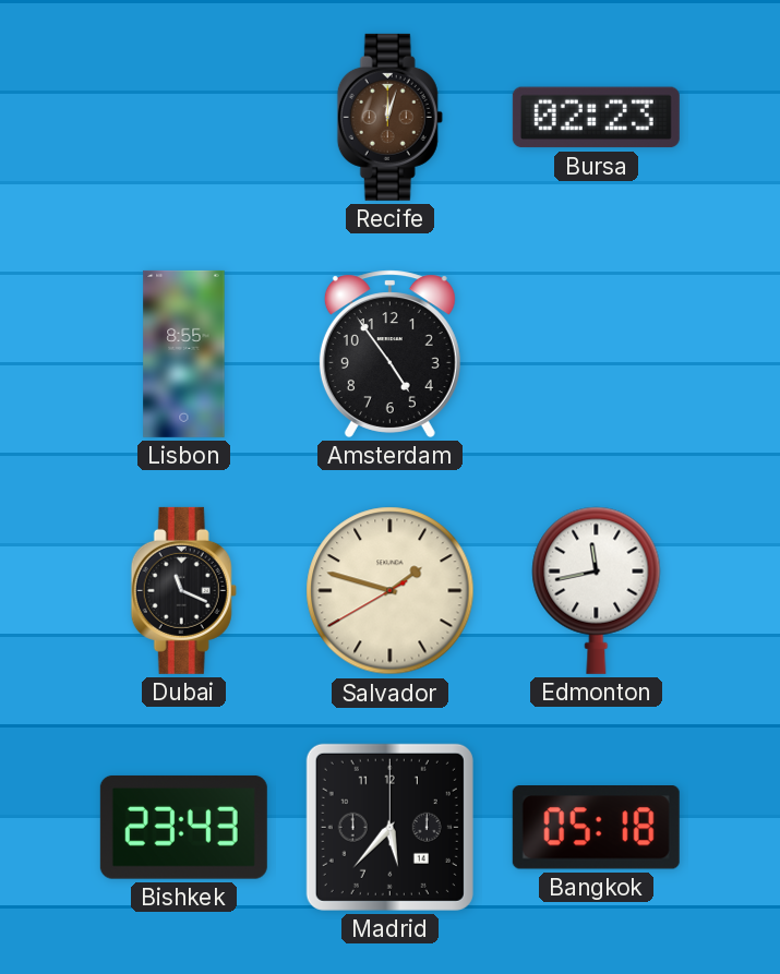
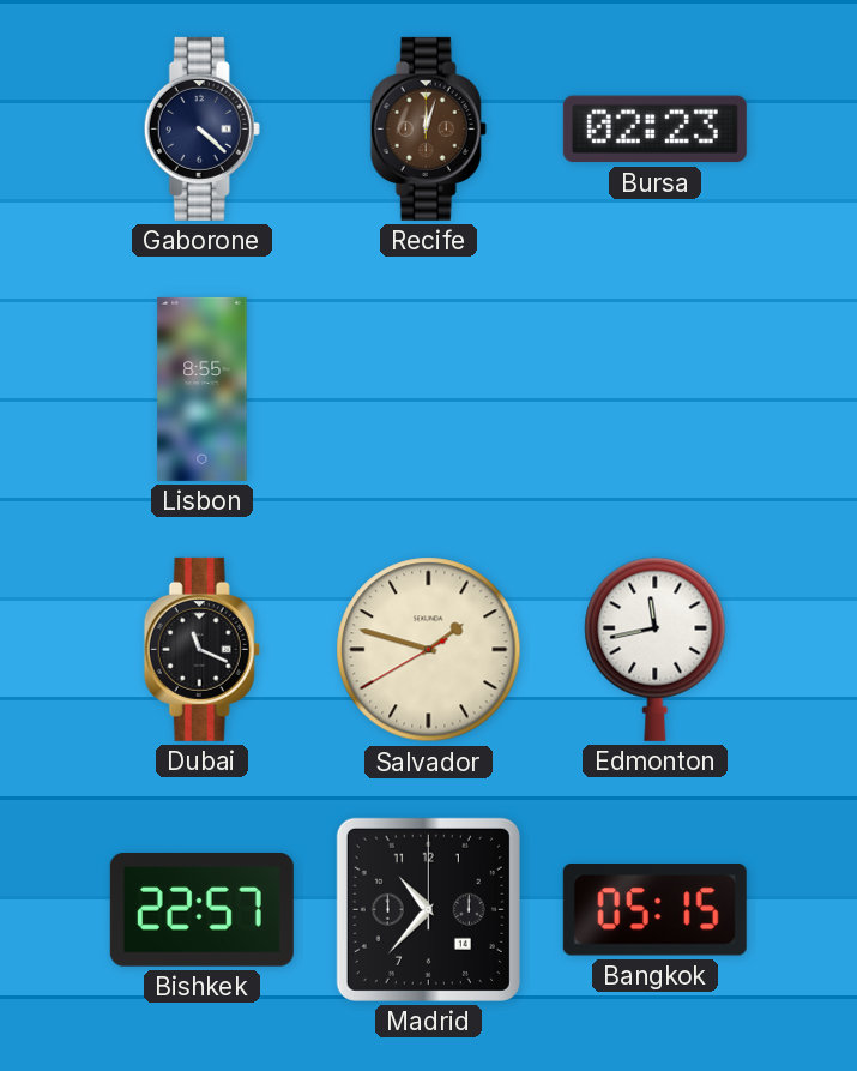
Gaborone: none -> 4:22
Amsterdam: 4:54 -> none
Bishkek: 23:43 -> 22:57
Madrid: 5:37 -> 10:37
Bangkok: 05:18 -> 05:15
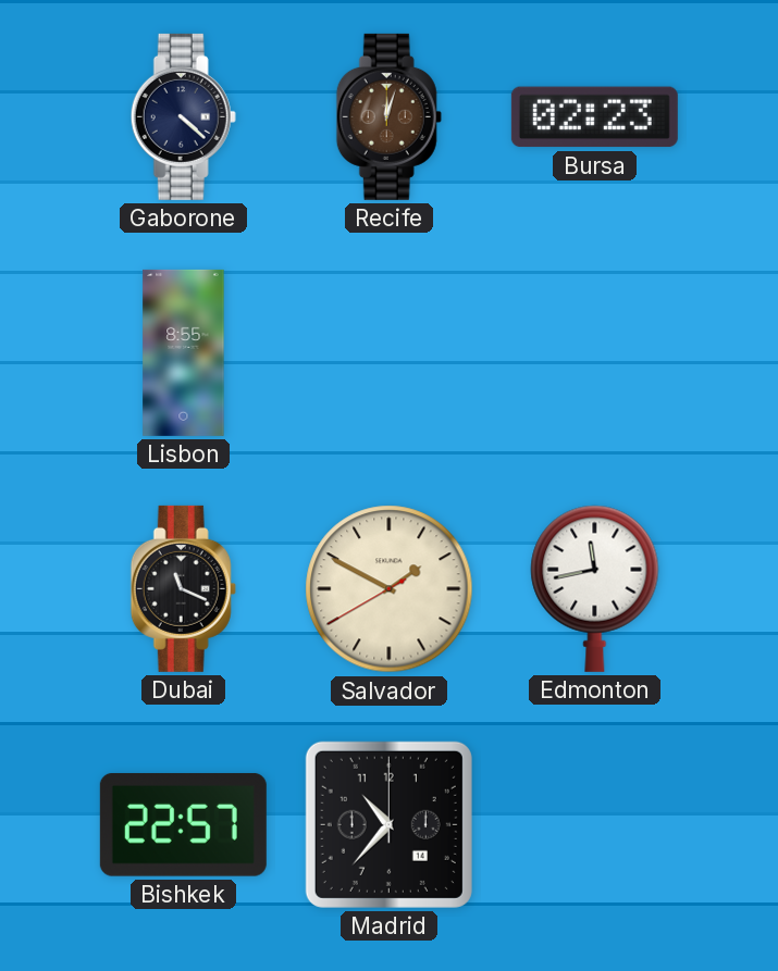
Salvador: 1:47 -> 1:49
Bangkok: 05:15 -> none
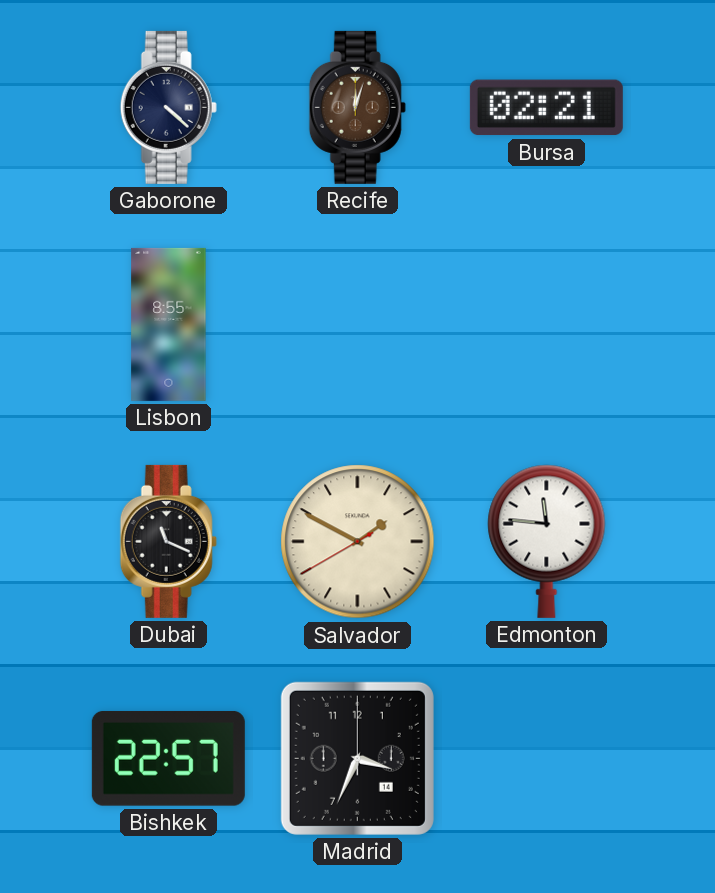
Bursa: 02:23 -> 02:21
Edmonton: 11:43 -> 11:46
Madrid: 10:37 -> 3:34
